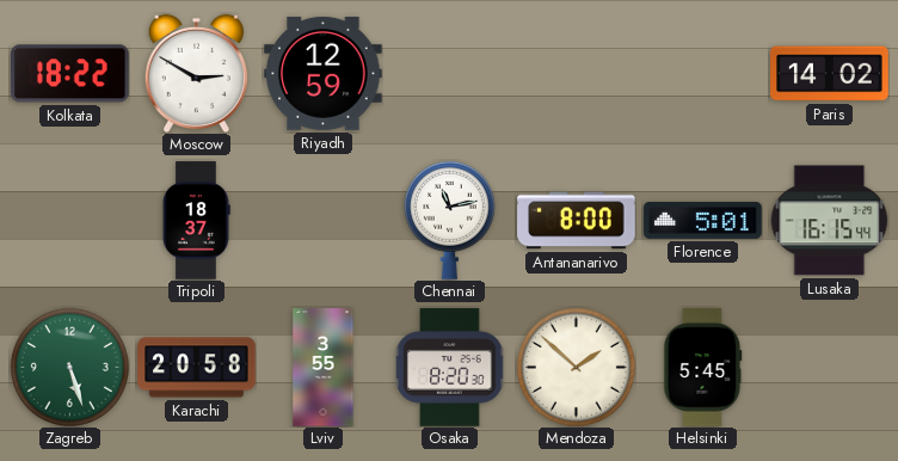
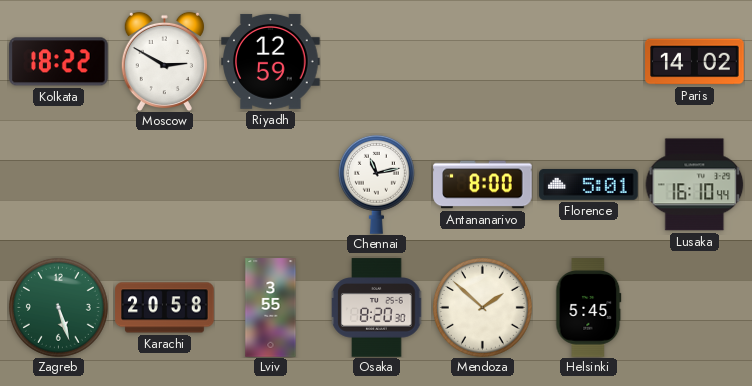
Tripoli: 18:37 -> none
Lusaka: 16:15 -> 16:10
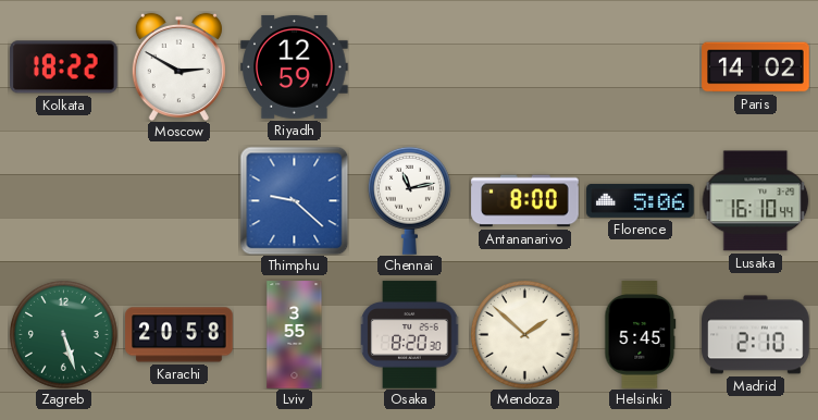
Thimphu: none -> 9:22
Florence: 5:01 -> 5:06
Madrid: none -> 2:10
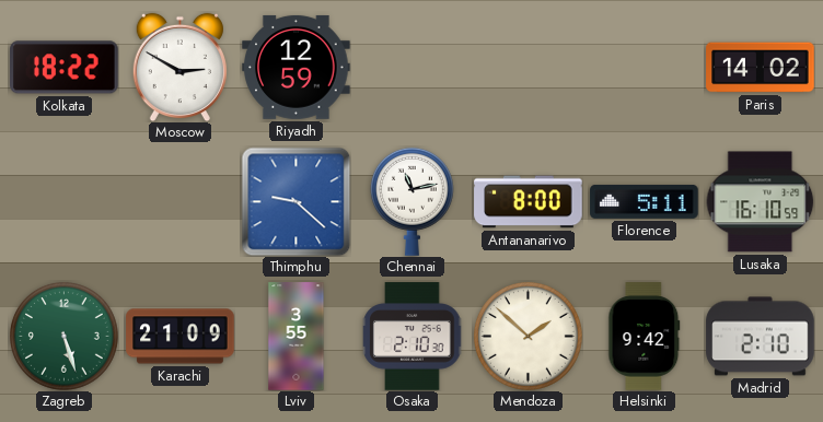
Florence: 5:06 -> 5:11
Lusaka: 16:10:44 -> 16:10:59
Karachi: 20:58 -> 21:09
Osaka: 8:20 -> 2:10
Helsinki: 5:45 -> 9:42
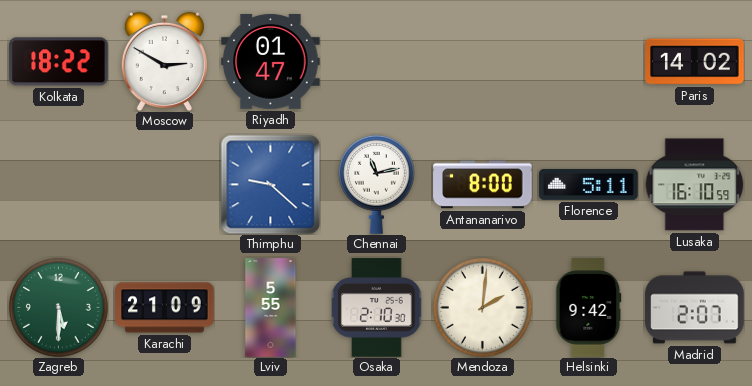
Riyadh: 12:59 -> 01:47
Zagreb: 5:27 -> 5:30
Lviv: 3:55 -> 5:55
Mendoza: 1:52 -> 2:01
Madrid: 2:10 -> 2:07
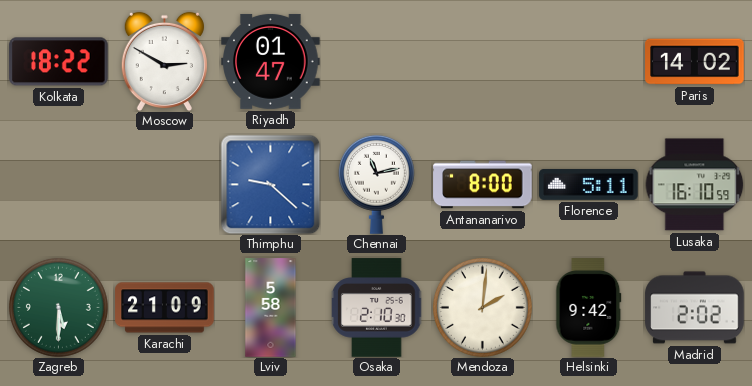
Lviv: 5:55 -> 5:58
Madrid: 2:07 -> 2:02
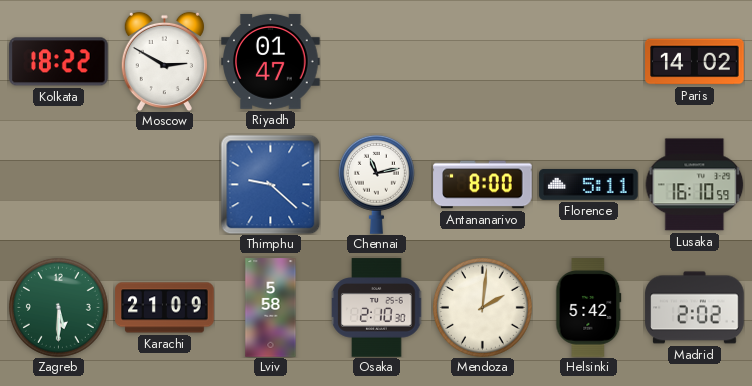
Helsinki: 9:42 -> 5:42
